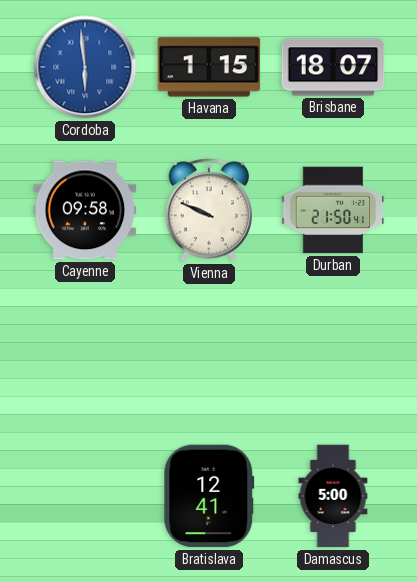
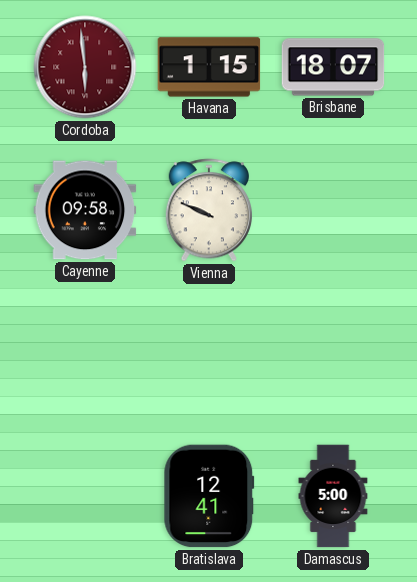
Cordoba dial: blue -> burgundy
Durban: 21:50 -> none
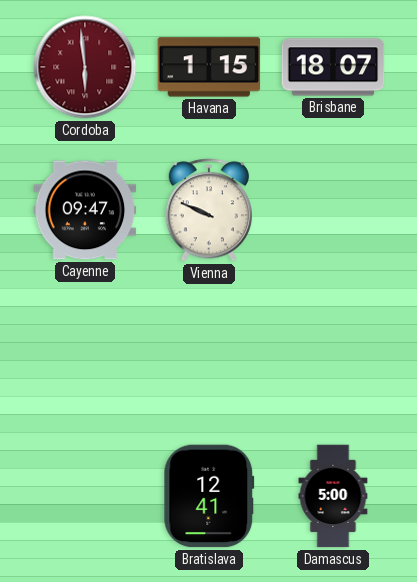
Cayenne: 09:58 -> 09:47
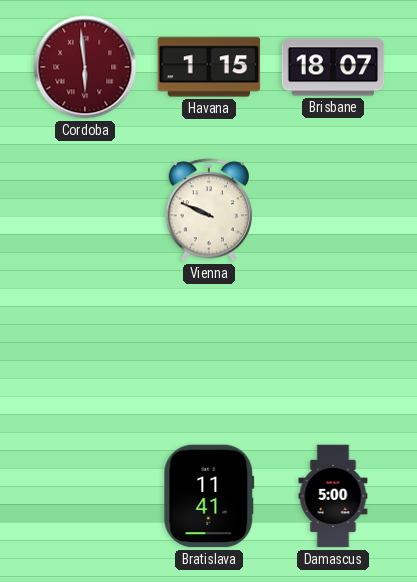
Cayenne: 09:47 -> none
Bratislava: 12:41 -> 11:41
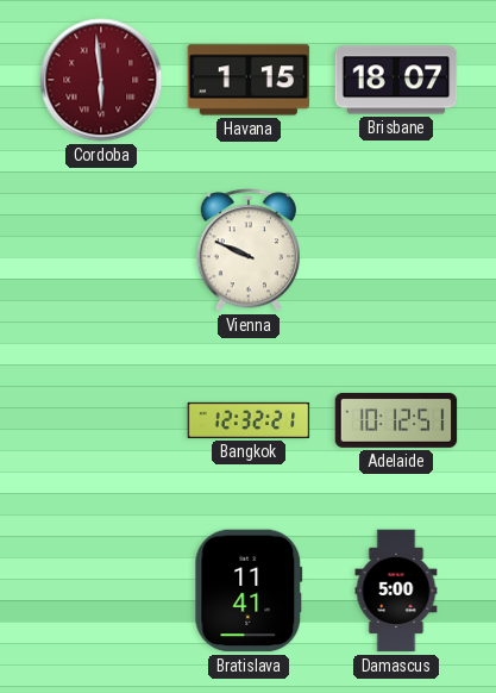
Bangkok: none -> 12:32
Adelaide: none -> 10:12
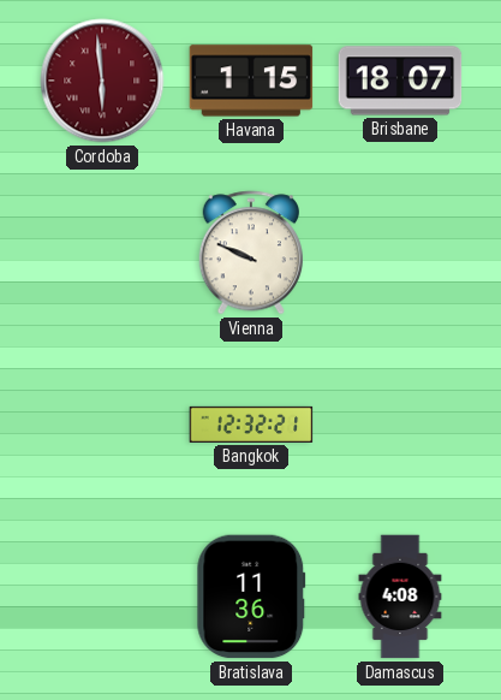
Adelaide: 10:12 -> none
Bratislava: 11:41 -> 11:36
Damascus: 5:00 -> 4:08
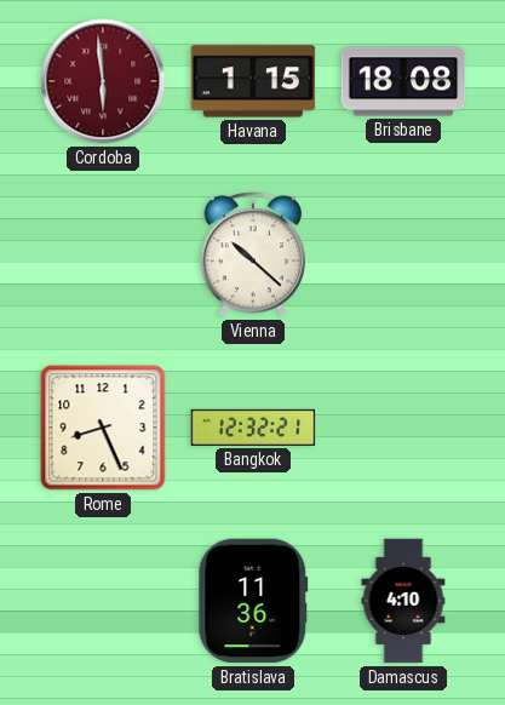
Brisbane: 18:07 -> 18:08
Vienna: 9:49 -> 10:22
Rome: none -> 8:26
Damascus: 4:08 -> 4:10
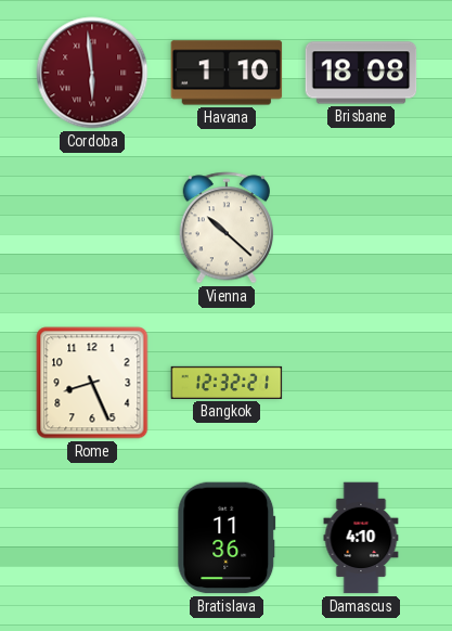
Havana: 1:15 -> 1:10
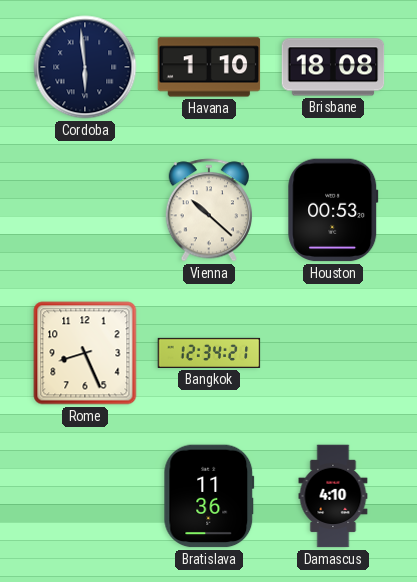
Cordoba dial: burgundy -> navy
Houston: none -> 00:53
Bangkok: 12:32 -> 12:34
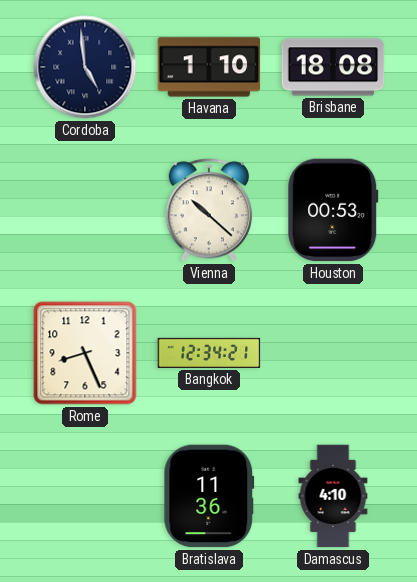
Cordoba: 5:59 -> 4:59
